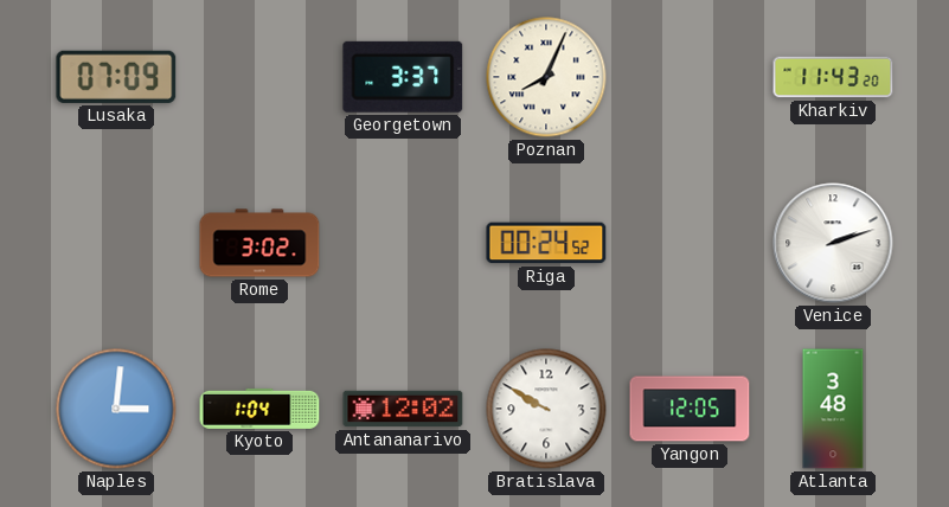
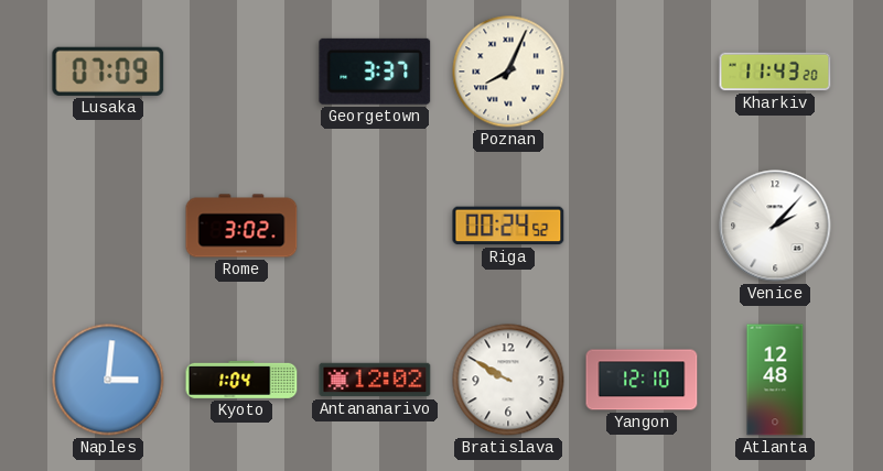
Venice: 2:12 -> 2:07
Yangon: 12:05 -> 12:10
Atlanta: 3:48 -> 12:48
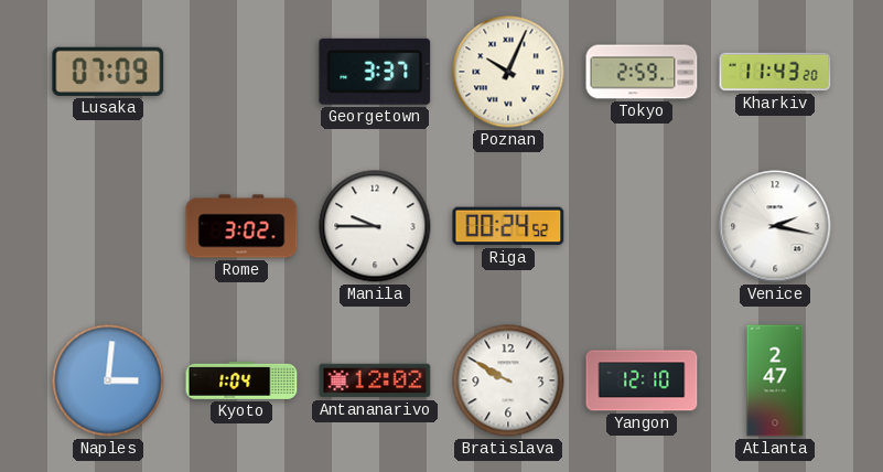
Poznan: 8:04 -> 10:04
Tokyo: none -> 2:59
Manila: none -> 9:45
Venice: 2:07 -> 2:17
Atlanta: 12:48 -> 2:47
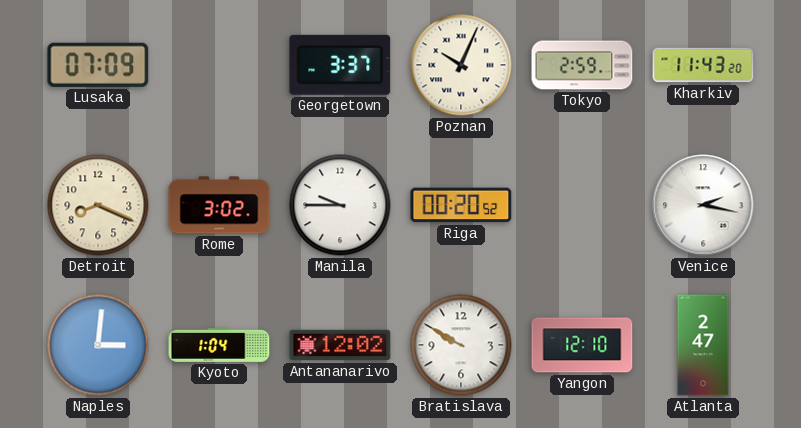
Detroit: none -> 8:19
Riga: 00:24 -> 00:20
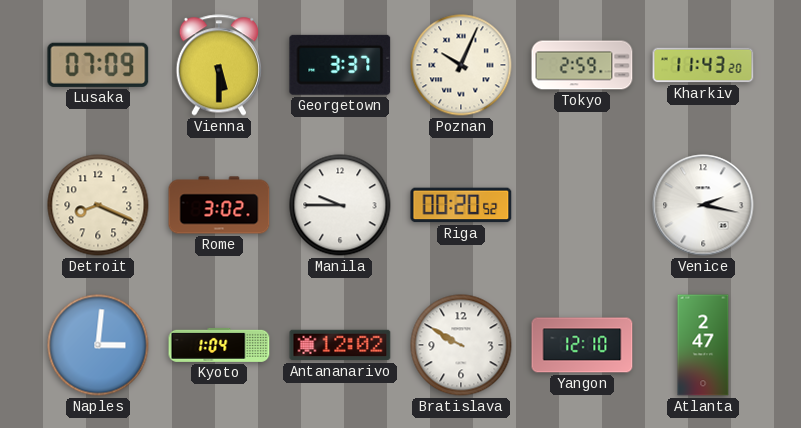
Vienna: none -> 5:30
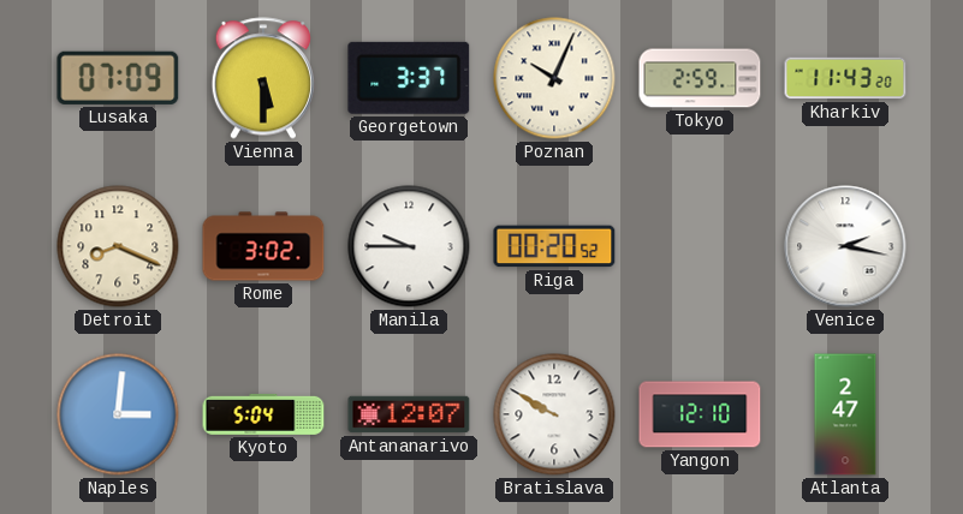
Kyoto: 1:04 -> 5:04
Antananarivo: 12:02 -> 12:07
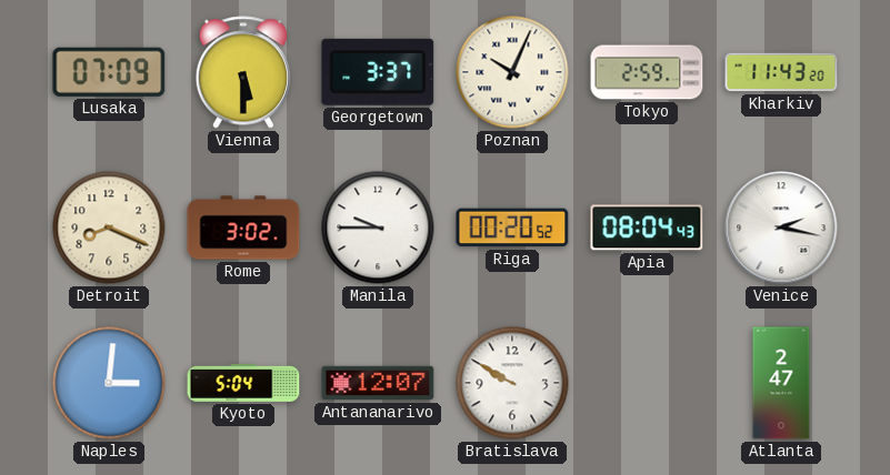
Apia: none -> 08:04
Yangon: 12:10 -> none
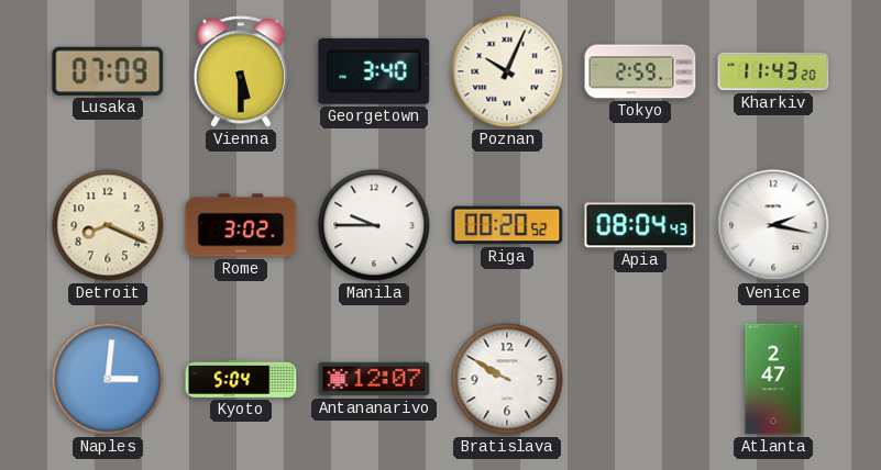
Georgetown: 3:37 -> 3:40
